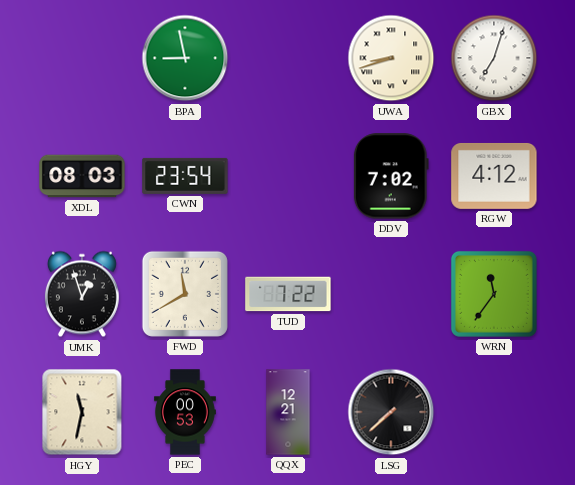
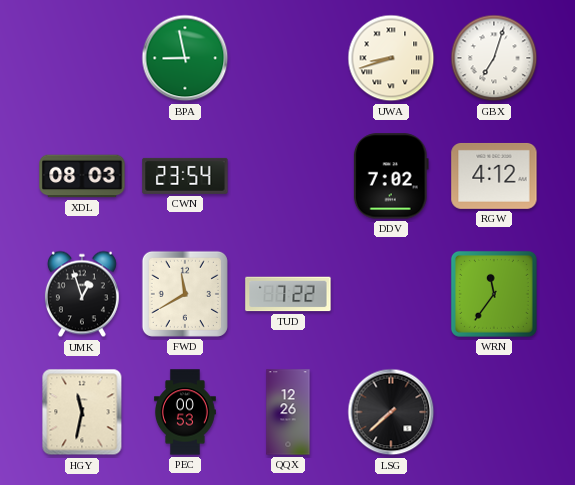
QQX: 12:21 -> 12:26
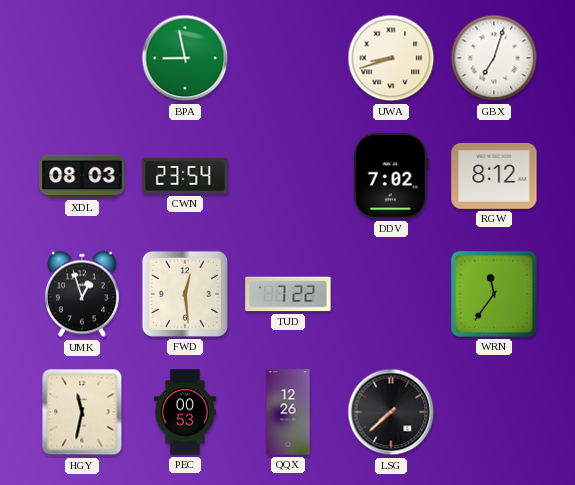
RGW: 4:12 -> 8:12
FWD: 11:40 -> 12:29
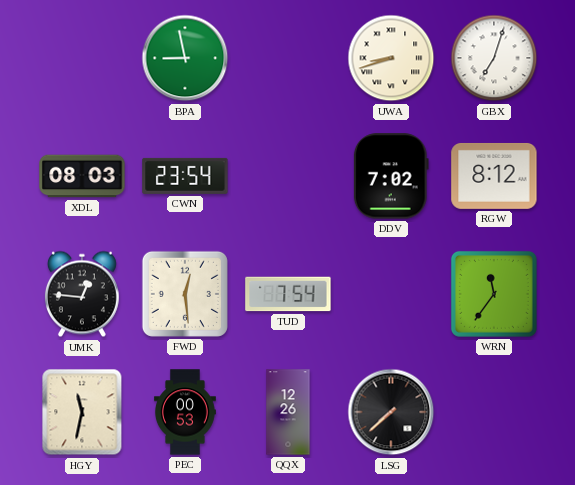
UMK: 12:57 -> 12:46
TUD: 7:22 -> 7:54
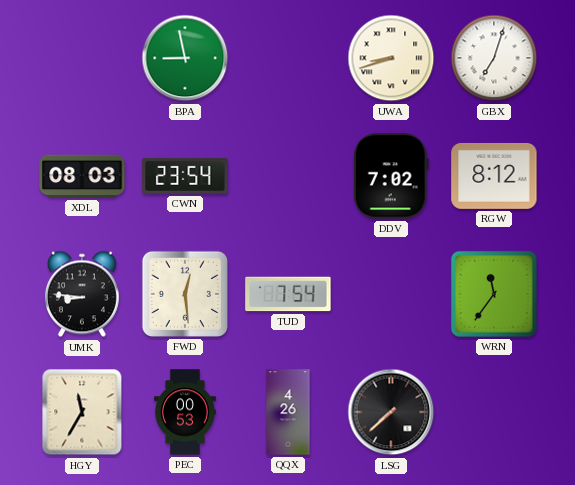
UMK: 12:46 -> 8:46
HGY: 11:32 -> 11:35
QQX: 12:26 -> 4:26
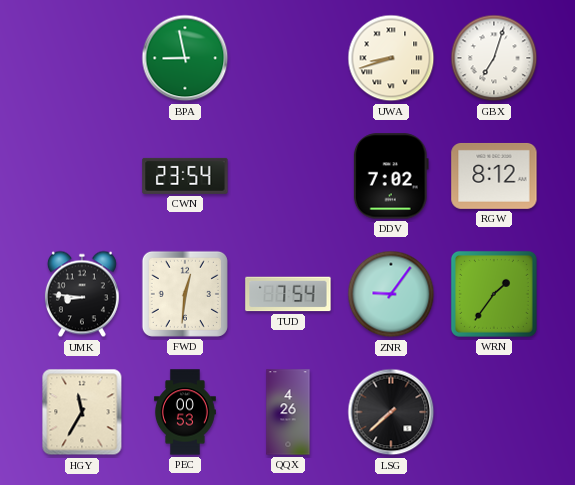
XDL: 08:03 -> none
FWD: 12:29 -> 12:31
ZNR: none -> 9:06
WRN: 11:36 -> 1:36
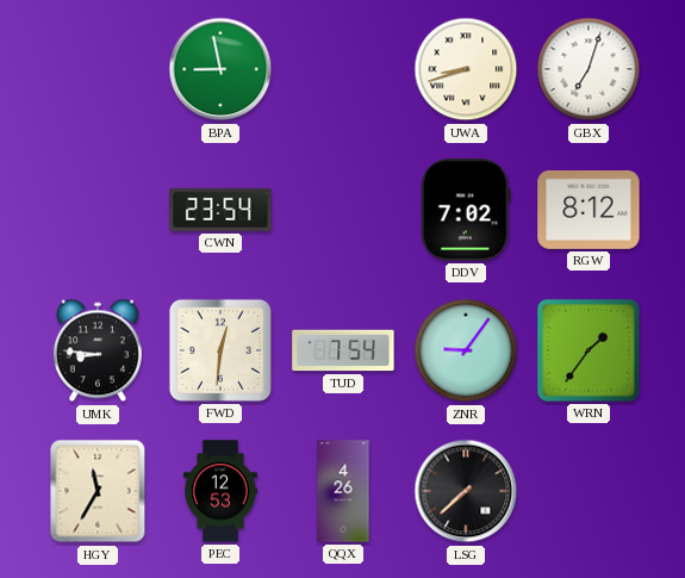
PEC: 00:53 -> 12:53
